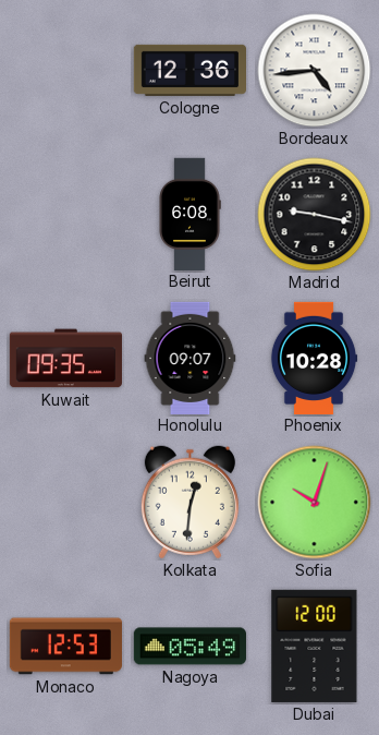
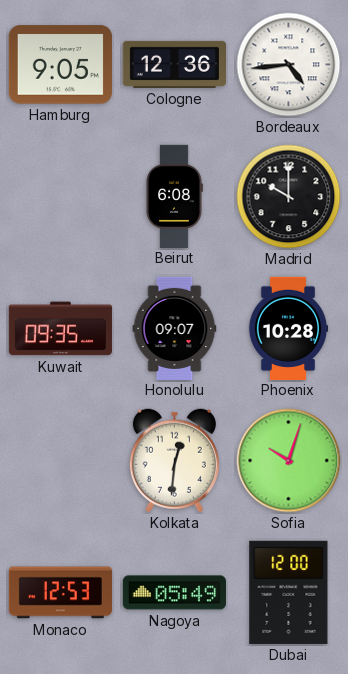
Hamburg: none -> 9:05
Madrid: 9:17 -> 10:00
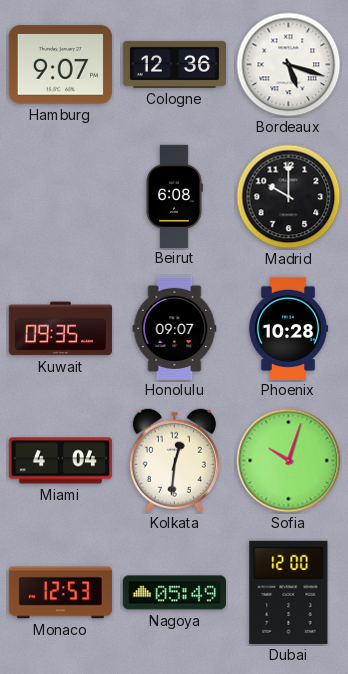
Hamburg: 9:05 -> 9:07
Bordeaux: 4:44 -> 5:18
Miami: none -> 4:04
